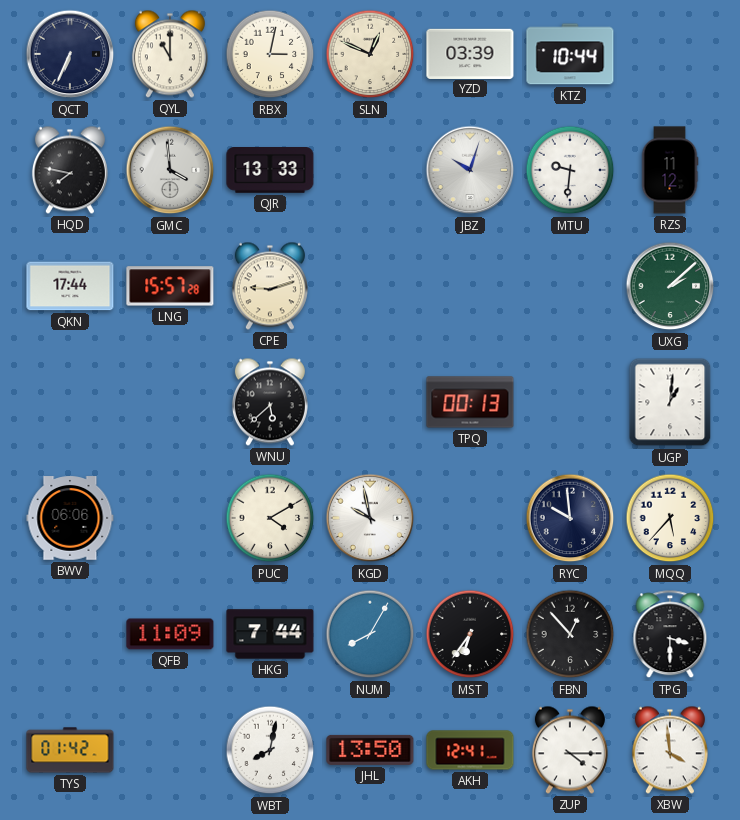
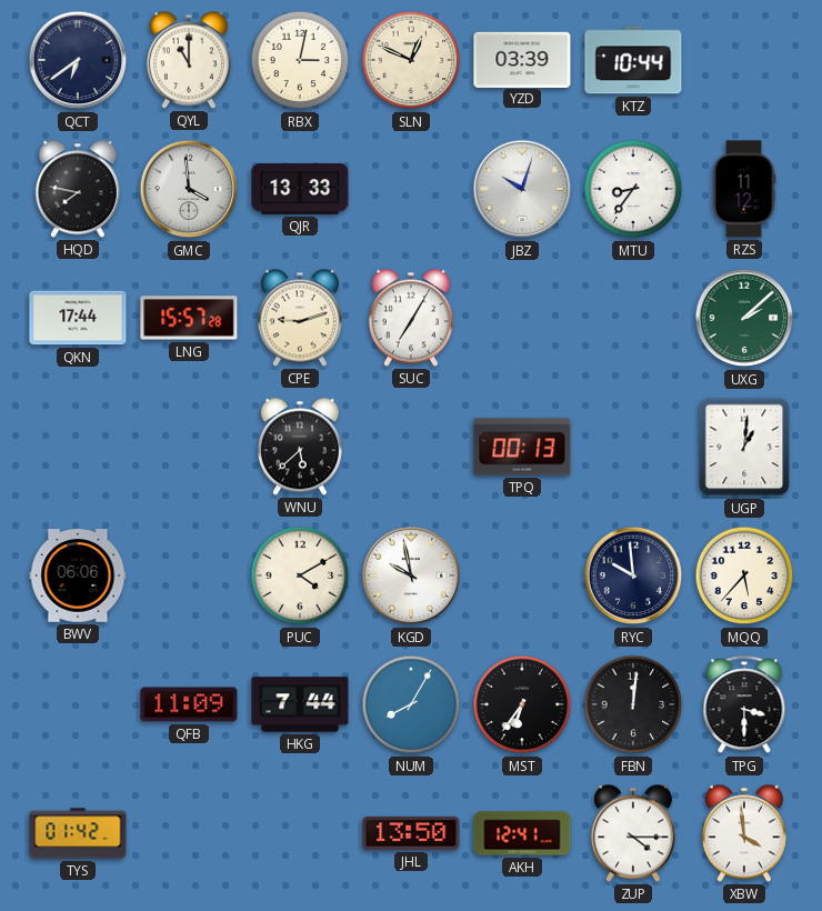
QCT: 6:34 -> 6:39
MTU: 9:31 -> 8:36
SUC: none -> 7:05
FBN: 12:53 -> 12:01
WBT: 8:02 -> none
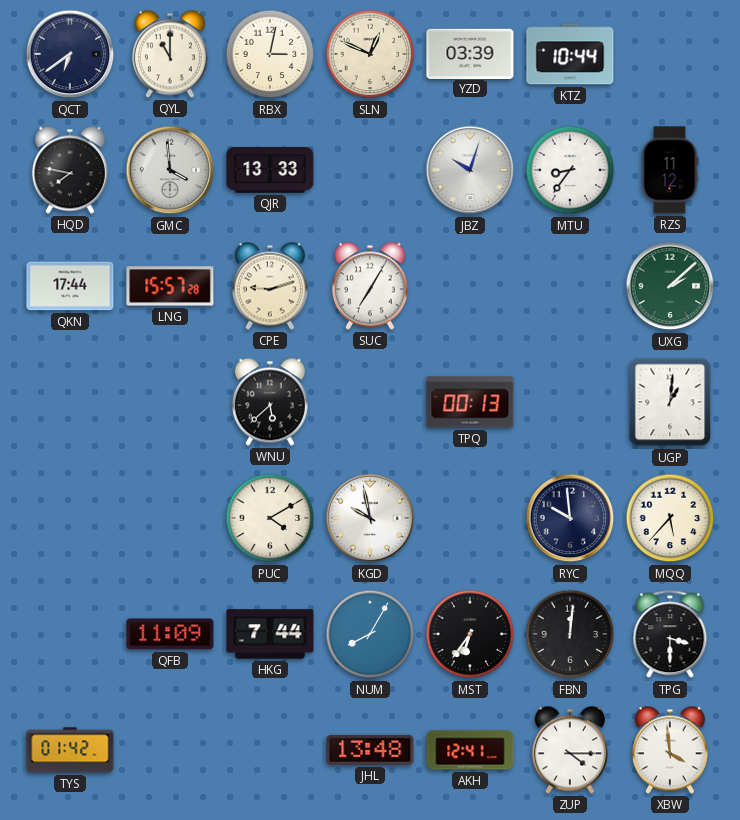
BWV: 06:06 -> none
JHL: 13:50 -> 13:48
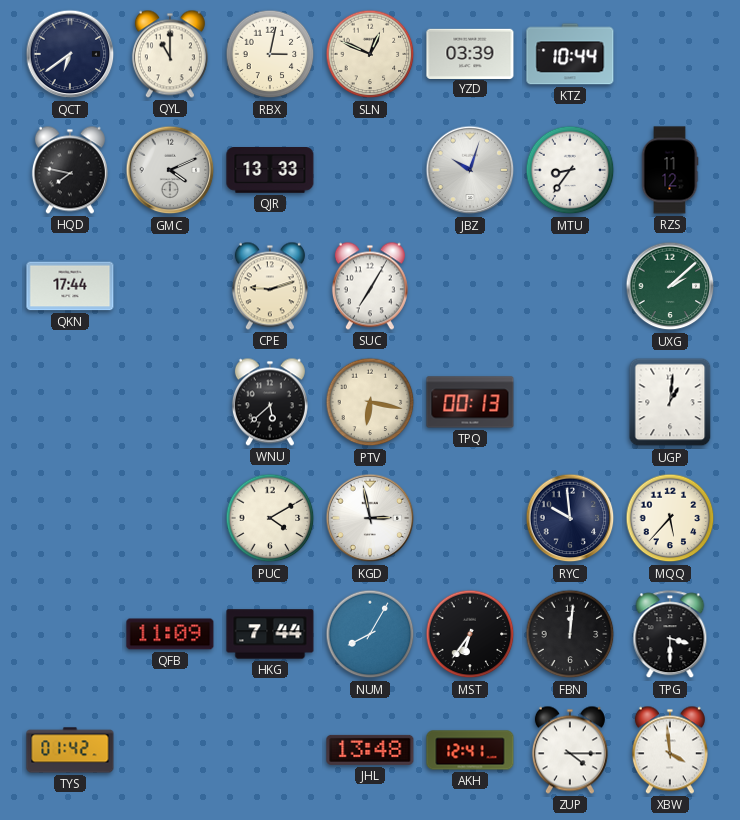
GMC: 3:59 -> 4:11
LNG: 15:57 -> none
PTV: none -> 6:17
KGD: 9:58 -> 2:58
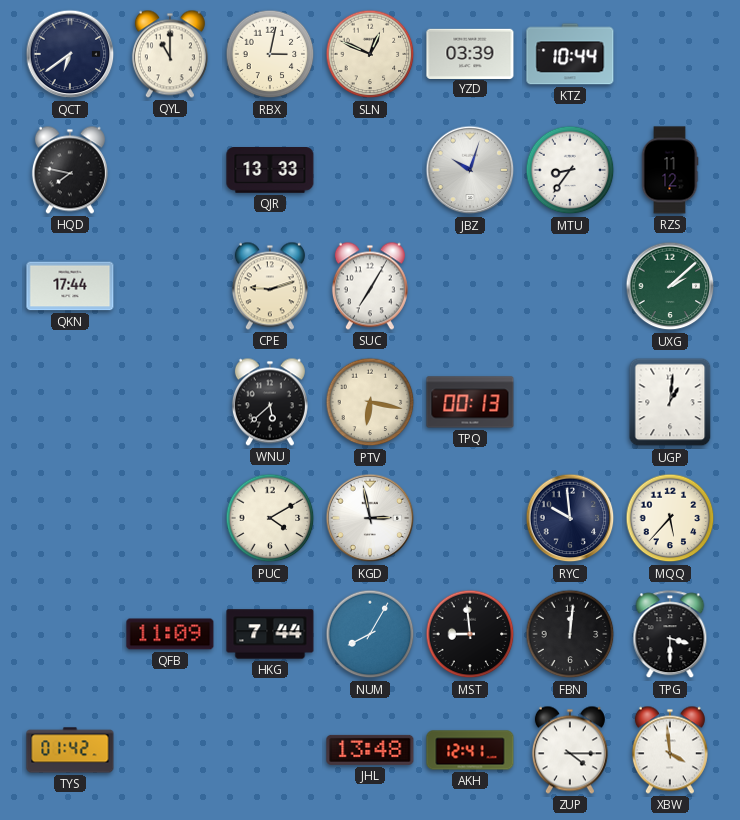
GMC: 4:11 -> none
MST: 6:36 -> 8:59
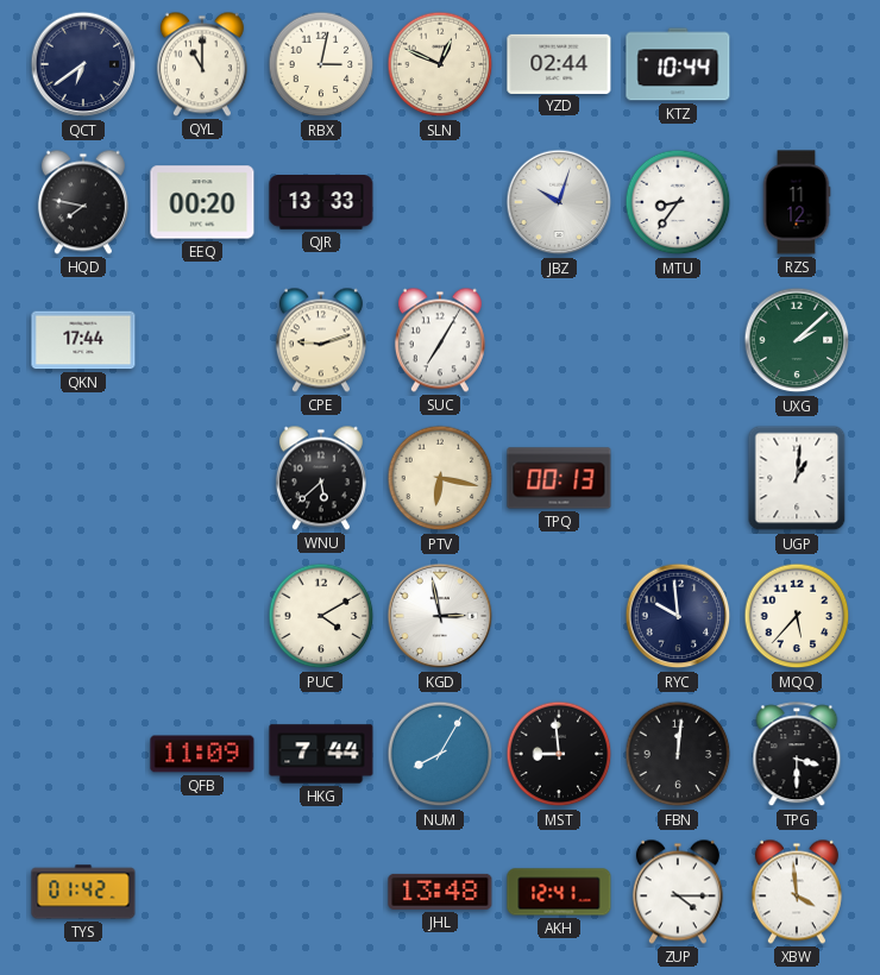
YZD: 03:39 -> 02:44
EEQ: none -> 00:20
